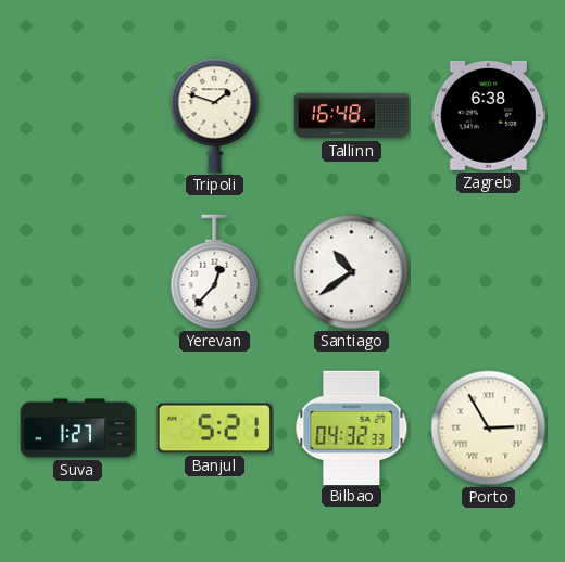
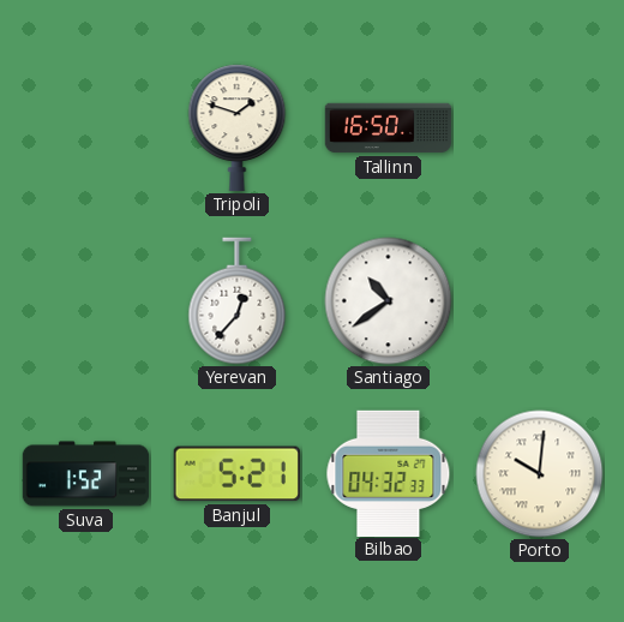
Tallinn: 16:48 -> 16:50
Zagreb: 6:38 -> none
Suva: 1:27 -> 1:52
Porto: 2:55 -> 10:01
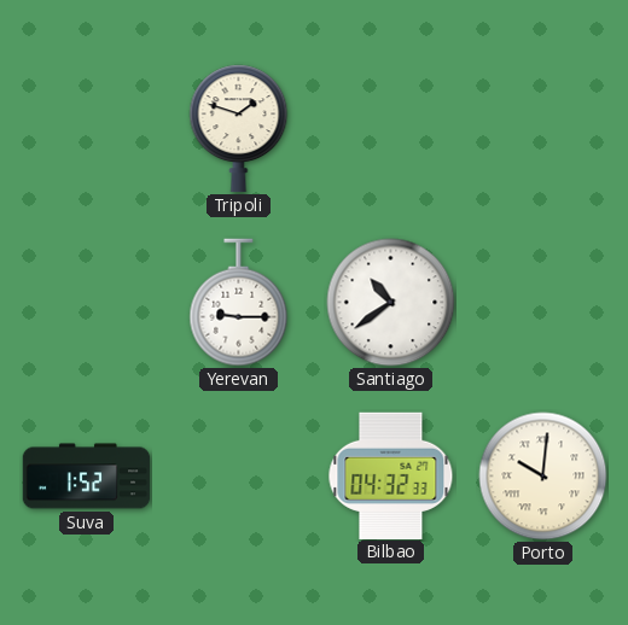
Tallinn: 16:50 -> none
Yerevan: 12:37 -> 9:15
Banjul: 5:21 -> none
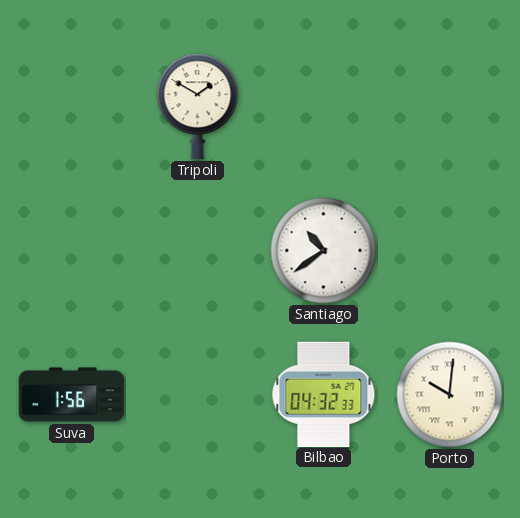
Tripoli: 1:48 -> 1:50
Yerevan: 9:15 -> none
Suva: 1:52 -> 1:56
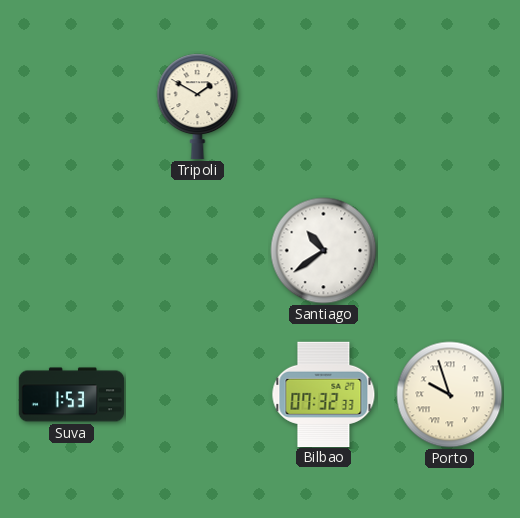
Suva: 1:56 -> 1:53
Bilbao: 04:32 -> 07:32
Porto: 10:01 -> 9:57
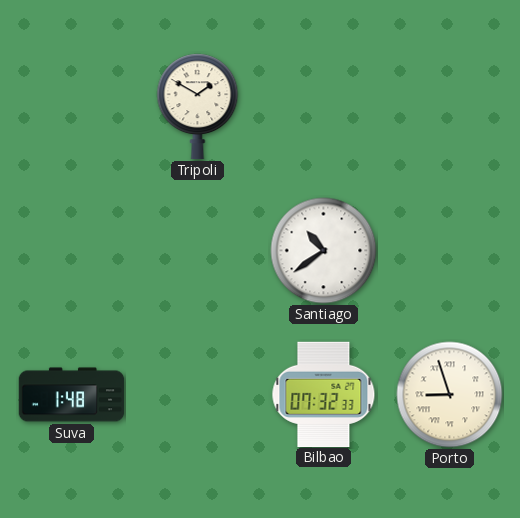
Suva: 1:53 -> 1:48
Porto: 9:57 -> 8:57
